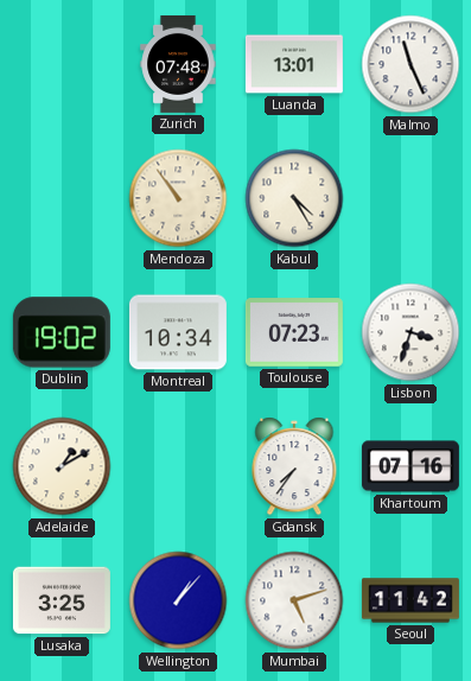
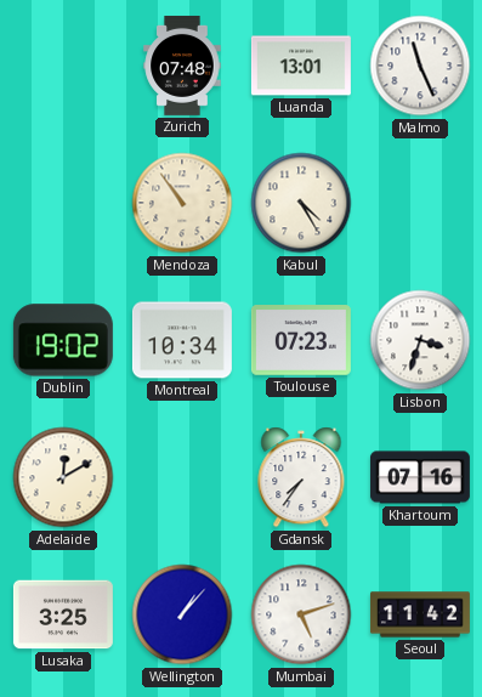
Adelaide: 1:10 -> 12:10
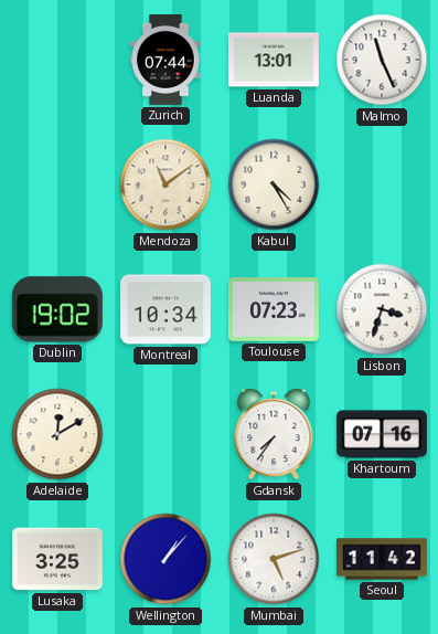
Zurich: 07:48 -> 07:44
Mendoza: 10:54 -> 11:09
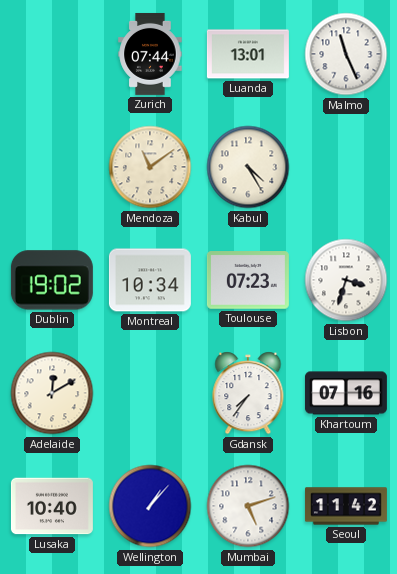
Lusaka: 3:25 -> 10:40
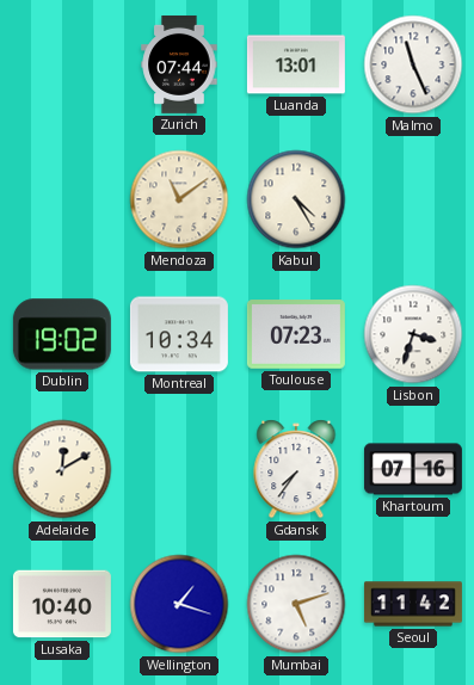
Wellington: 1:07 -> 1:18
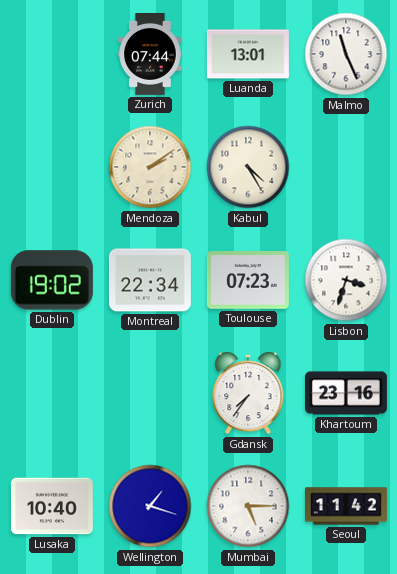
Mendoza: 11:09 -> 2:09
Montreal: 10:34 -> 22:34
Adelaide: 12:10 -> none
Khartoum: 07:16 -> 23:16
Mumbai: 5:12 -> 5:15
